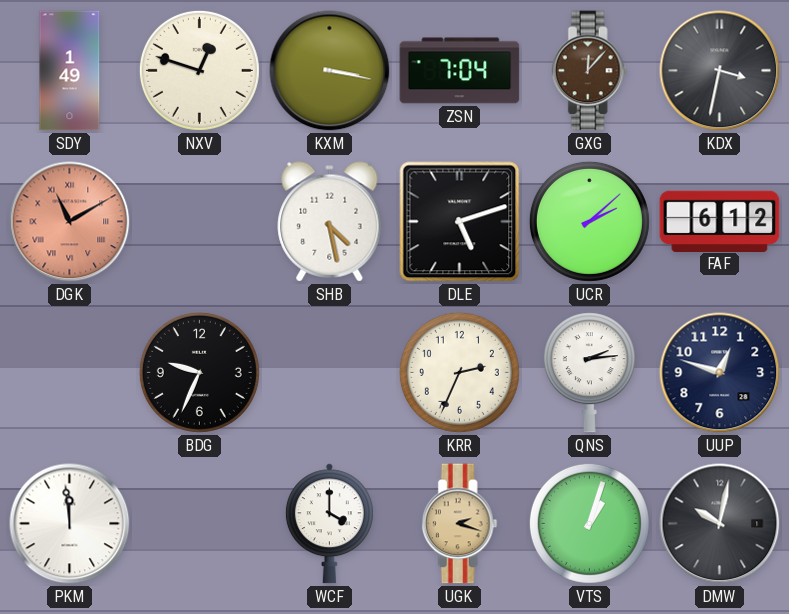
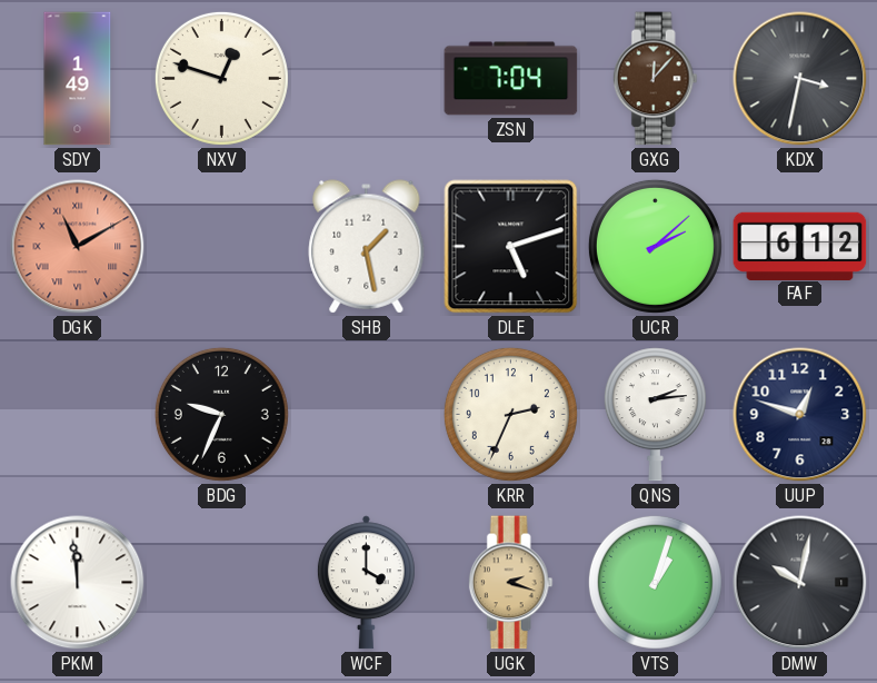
KXM: 3:17 -> none
SHB: 4:28 -> 1:28
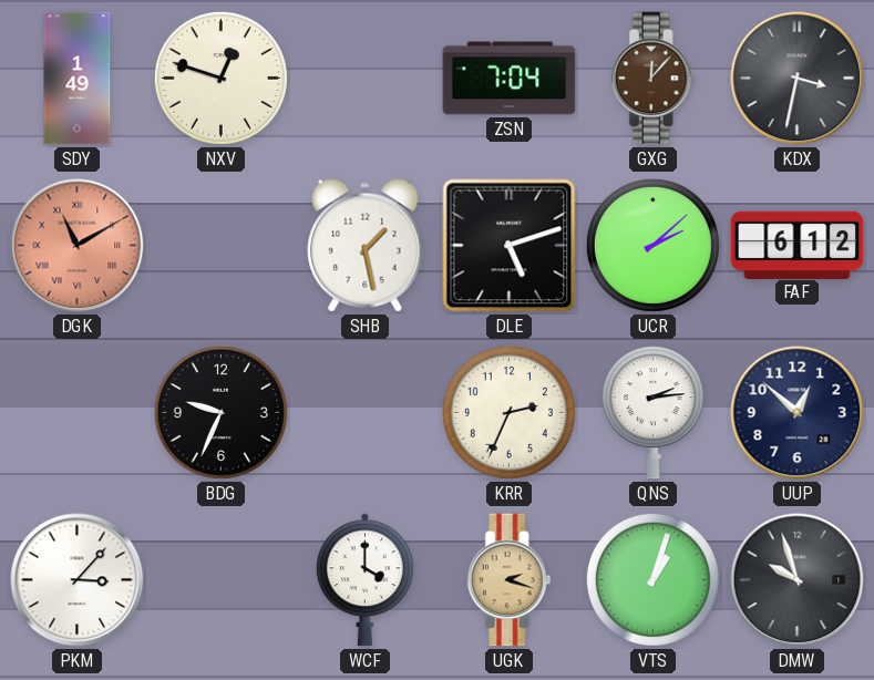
UUP: 12:48 -> 12:52
PKM: 11:59 -> 3:07
DMW: 10:02 -> 9:57
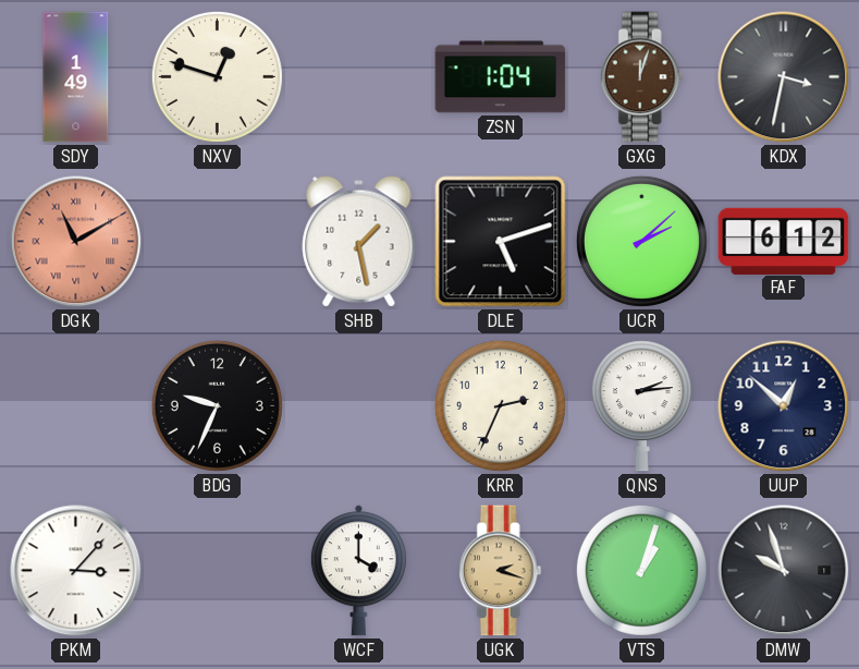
ZSN: 7:04 -> 1:04
GXG: 12:07 -> 12:03
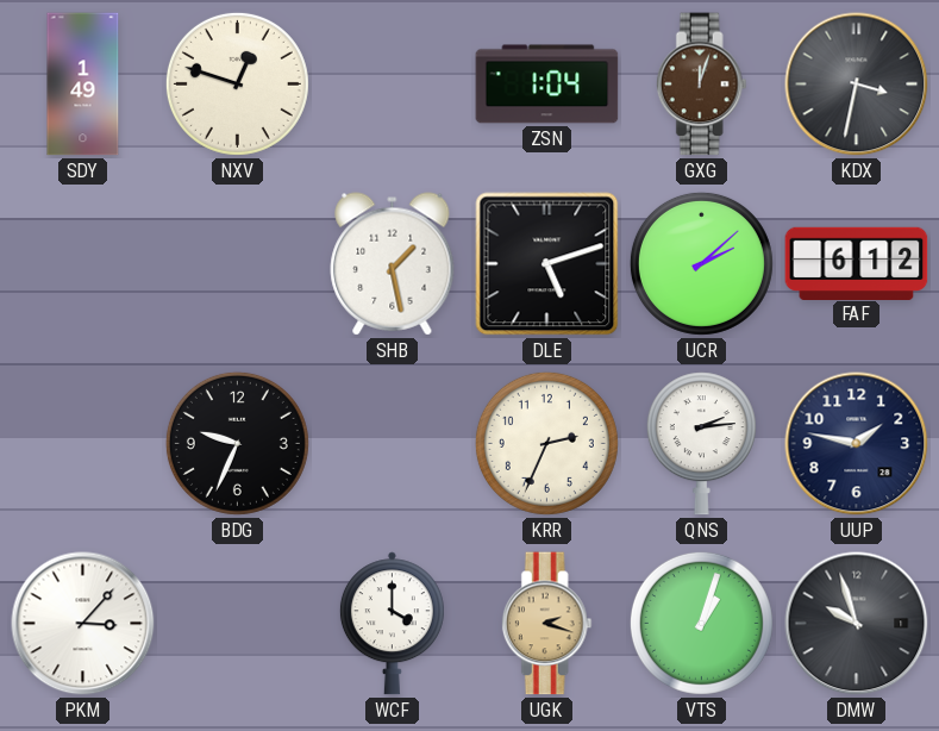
DGK: 11:10 -> none
UUP: 12:52 -> 1:47
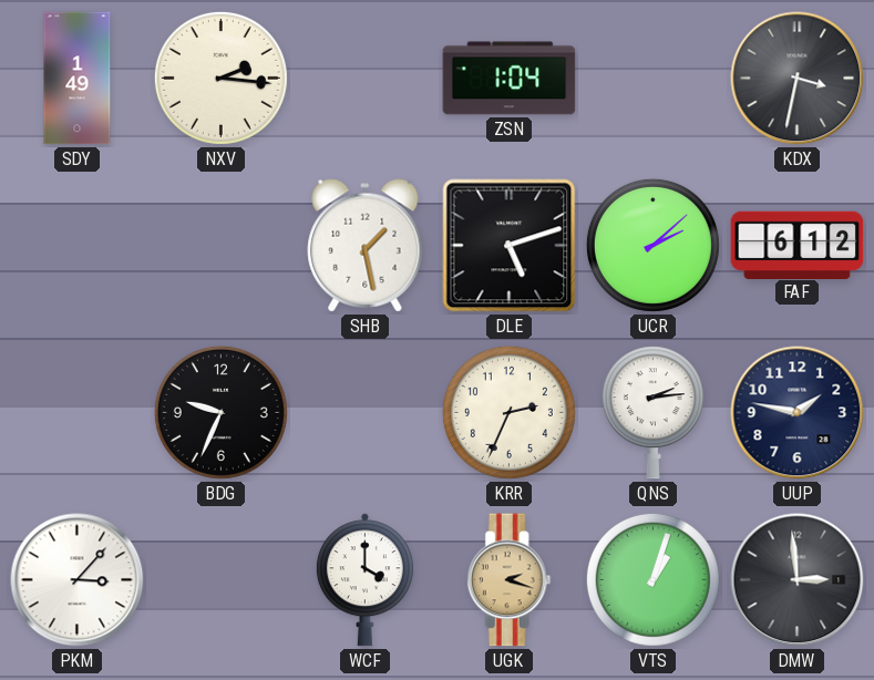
NXV: 12:48 -> 2:16
GXG: 12:03 -> none
DMW: 9:57 -> 2:59
